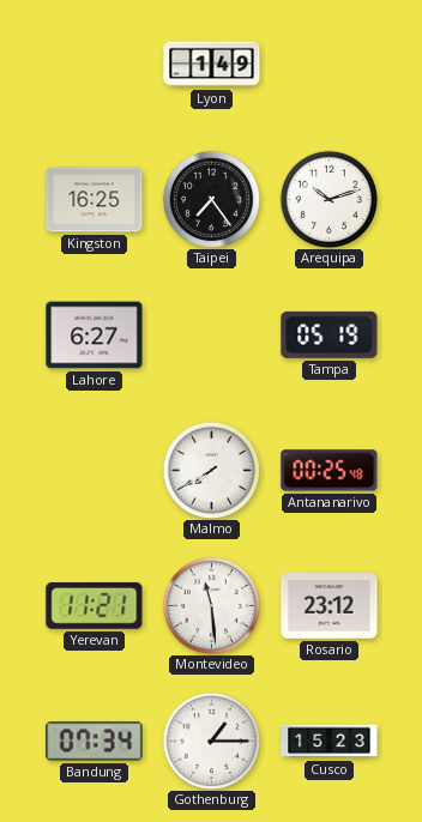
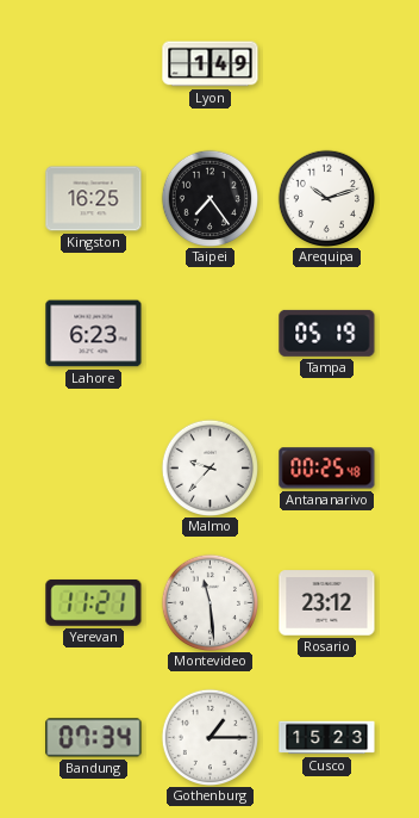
Lahore: 6:27 -> 6:23
Malmo: 7:40 -> 9:37
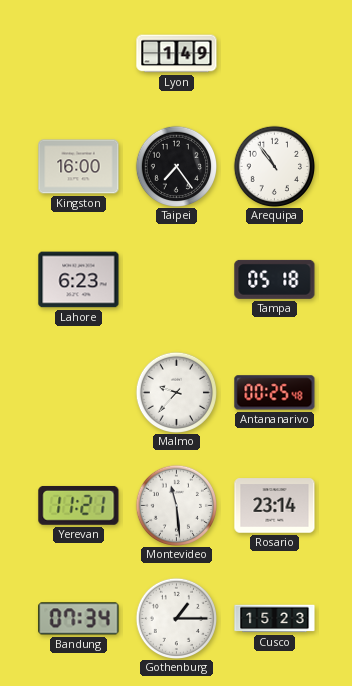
Kingston: 16:25 -> 16:00
Arequipa: 10:12 -> 10:54
Tampa: 05:19 -> 05:18
Rosario: 23:12 -> 23:14
